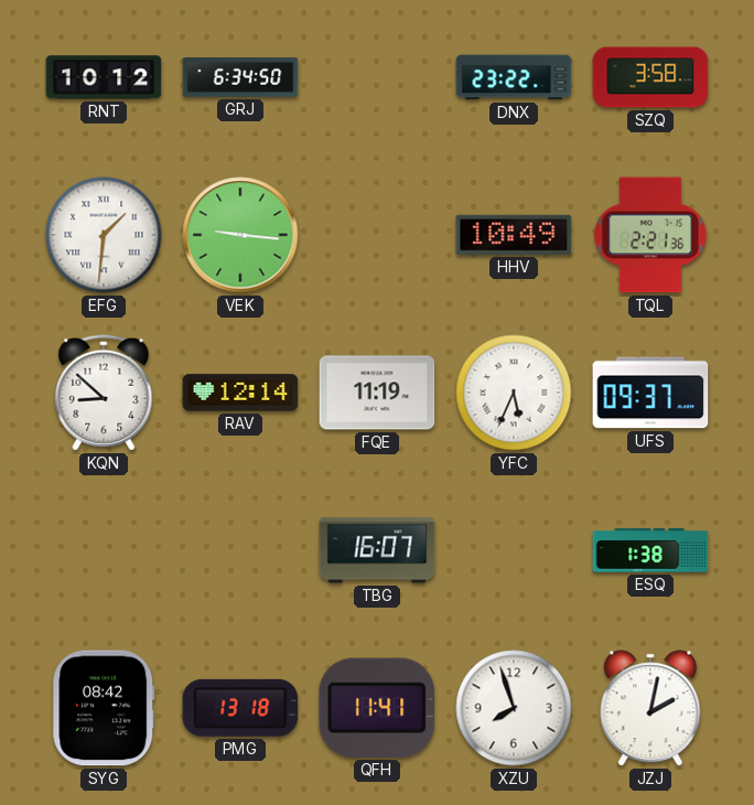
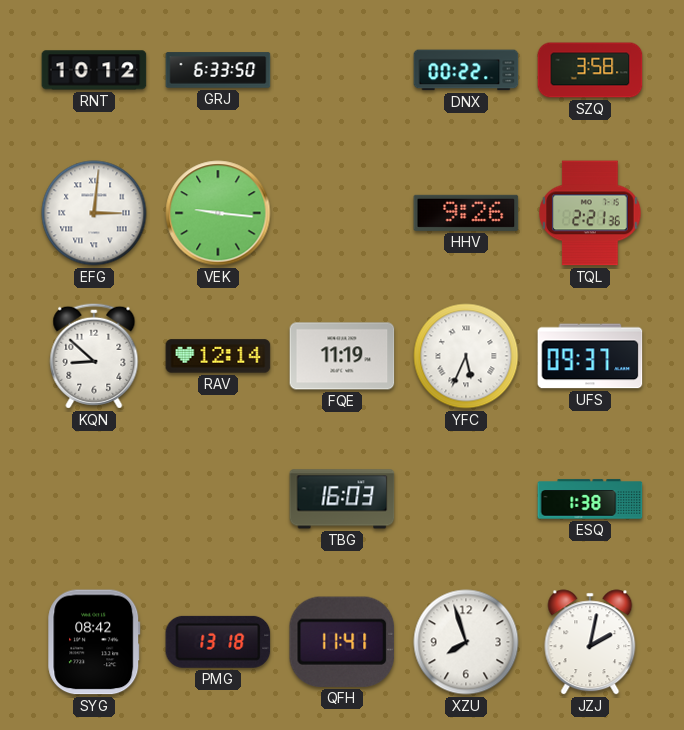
GRJ: 6:34 -> 6:33
DNX: 23:22 -> 00:22
EFG: 1:31 -> 3:01
HHV: 10:49 -> 9:26
TBG: 16:07 -> 16:03
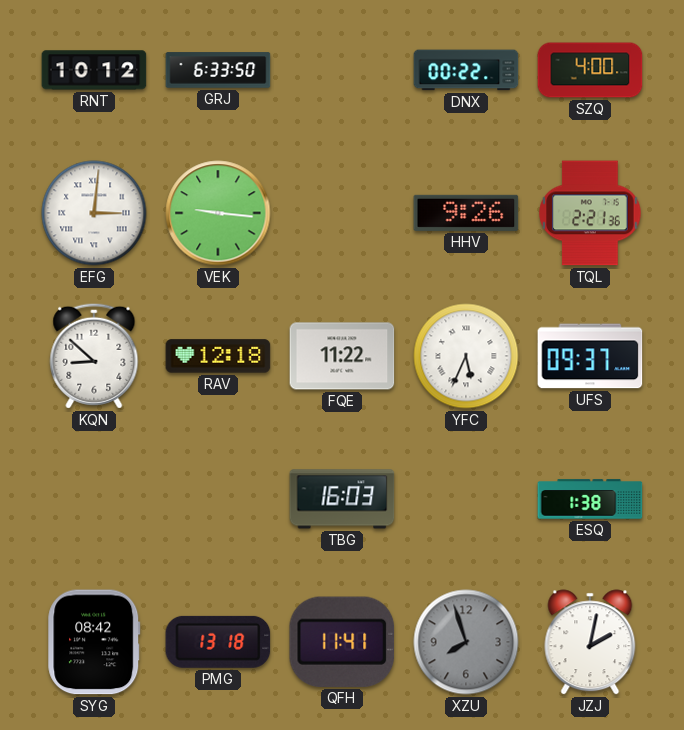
SZQ: 3:58 -> 4:00
RAV: 12:14 -> 12:18
FQE: 11:19 -> 11:22
XZU dial: white -> grey
